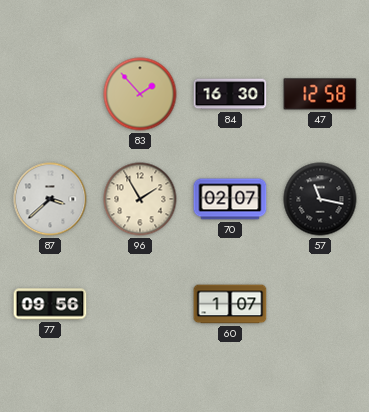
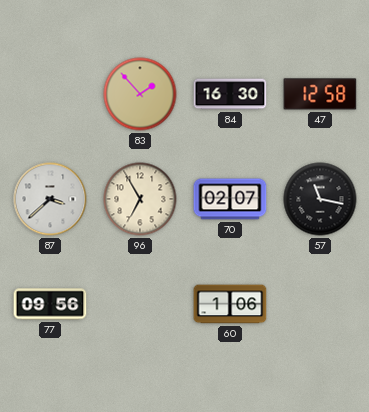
96: 1:55 -> 6:55
60: 1:07 -> 1:06
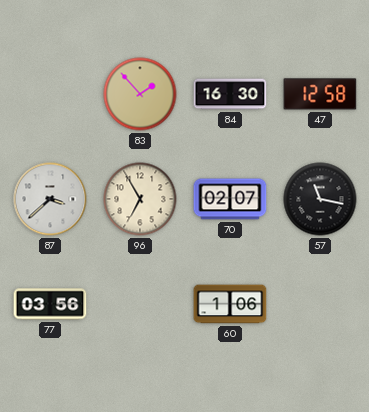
77: 09:56 -> 03:56
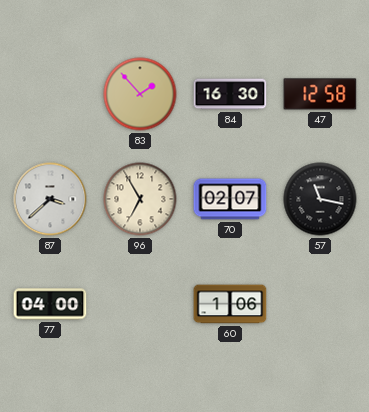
77: 03:56 -> 04:00
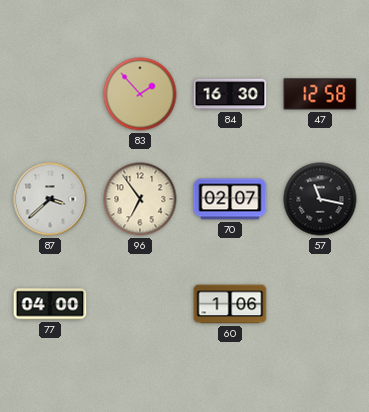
96: 6:55 -> 6:54
